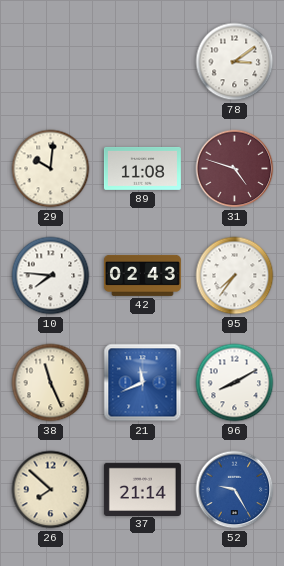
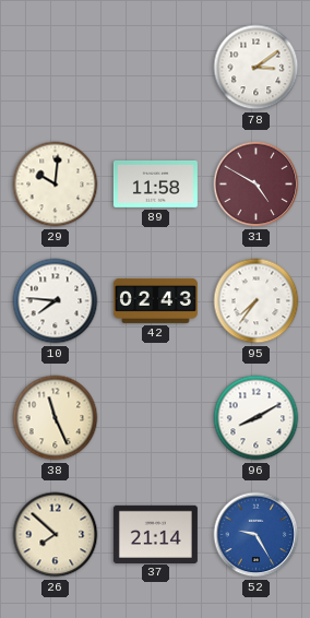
89: 11:08 -> 11:58
31: 4:48 -> 4:50
21: 11:41 -> none
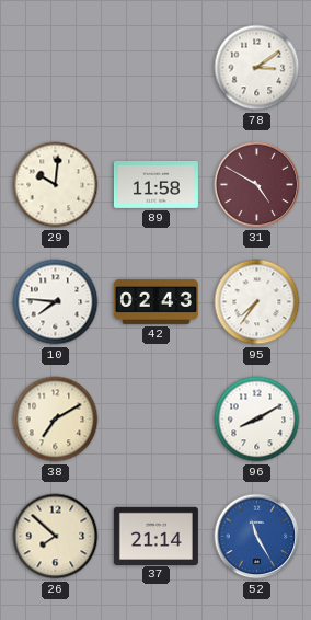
38: 11:26 -> 7:10
52: 9:25 -> 11:25
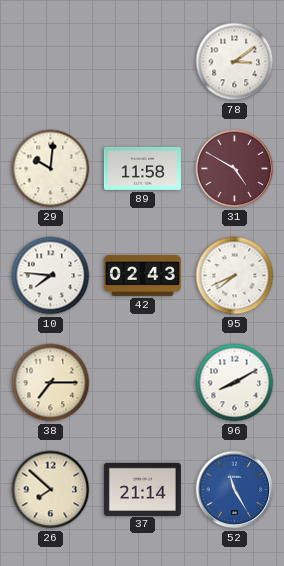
95: 7:36 -> 7:41
38: 7:10 -> 7:15
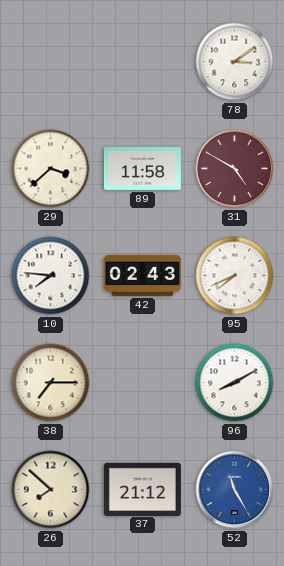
29: 10:01 -> 3:38
37: 21:14 -> 21:12
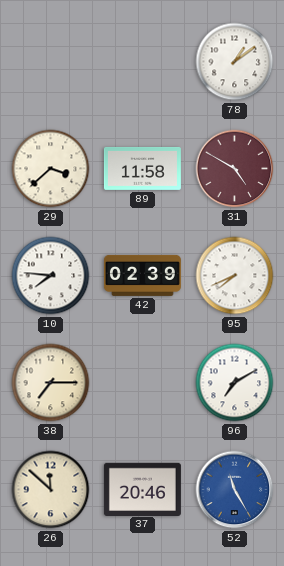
78: 3:09 -> 1:09
42: 02:43 -> 02:39
96: 8:10 -> 7:10
26: 7:52 -> 11:52
37: 21:12 -> 20:46
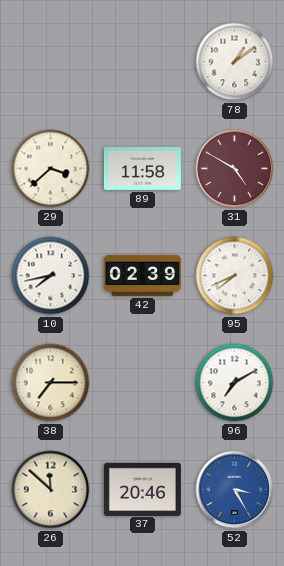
10: 7:46 -> 7:43
52: 11:25 -> 3:25
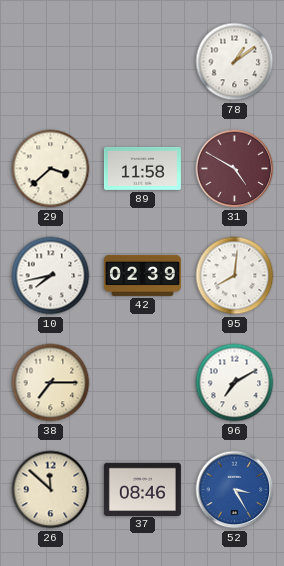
95: 7:41 -> 8:01
37: 20:46 -> 08:46
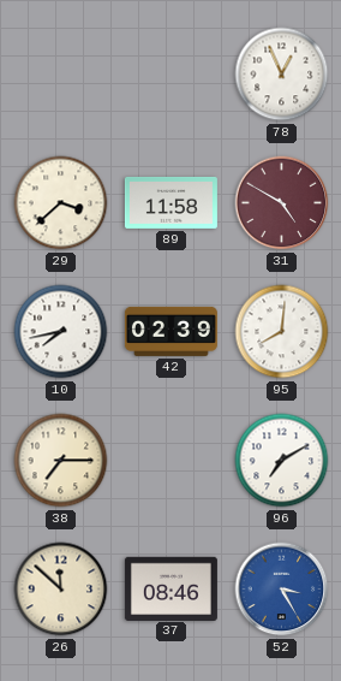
78: 1:09 -> 12:56
